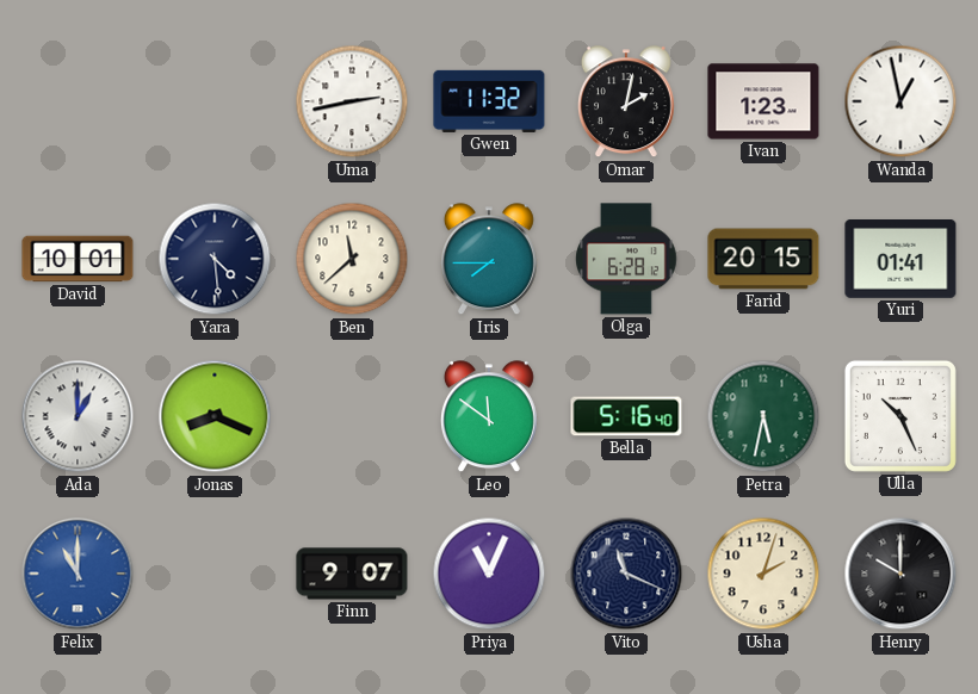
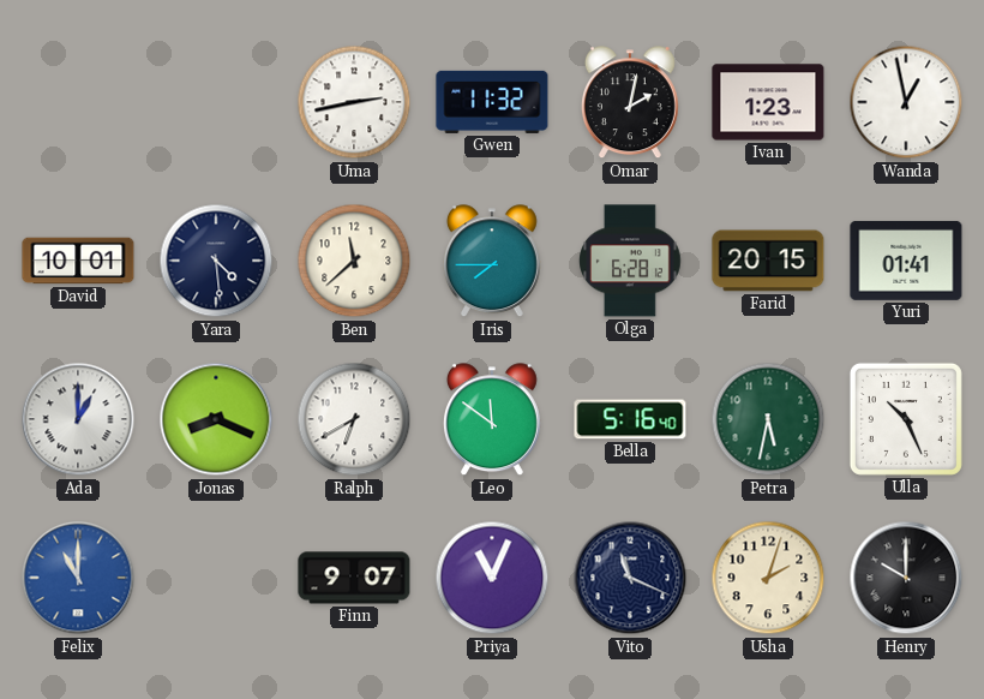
Ralph: none -> 6:40
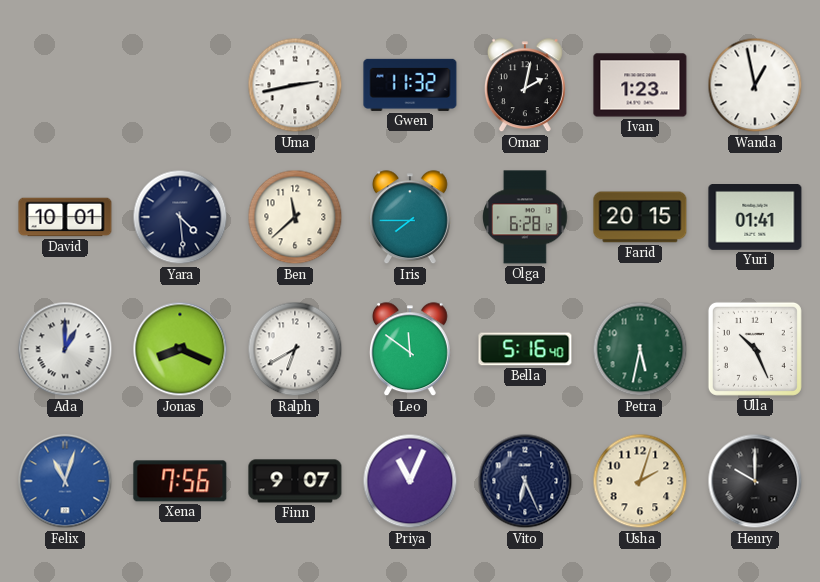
Felix: 11:00 -> 11:03
Xena: none -> 7:56
Vito: 11:19 -> 6:26
